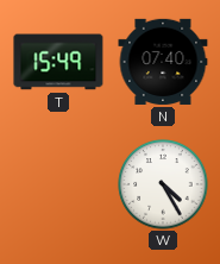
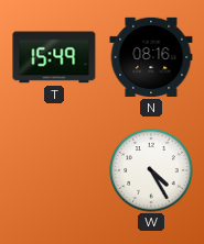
N: 07:40 -> 08:16
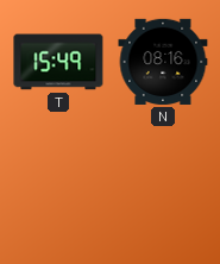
W: 4:25 -> none
